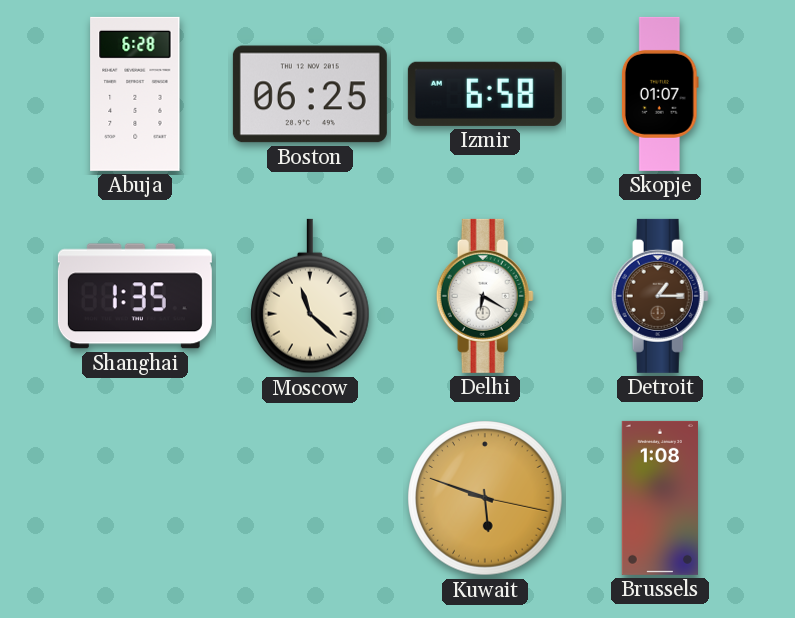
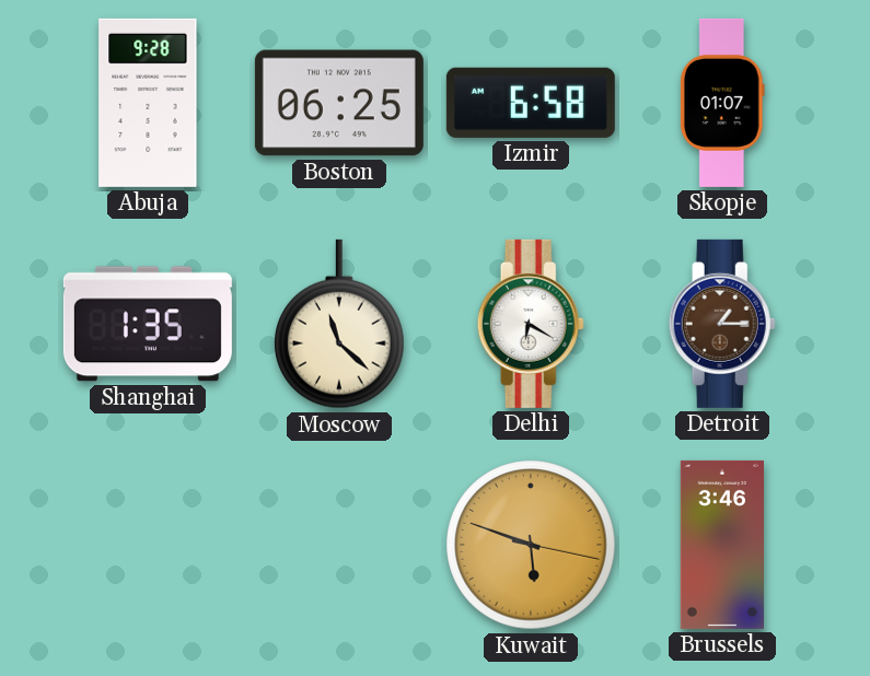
Abuja: 6:28 -> 9:28
Brussels: 1:08 -> 3:46
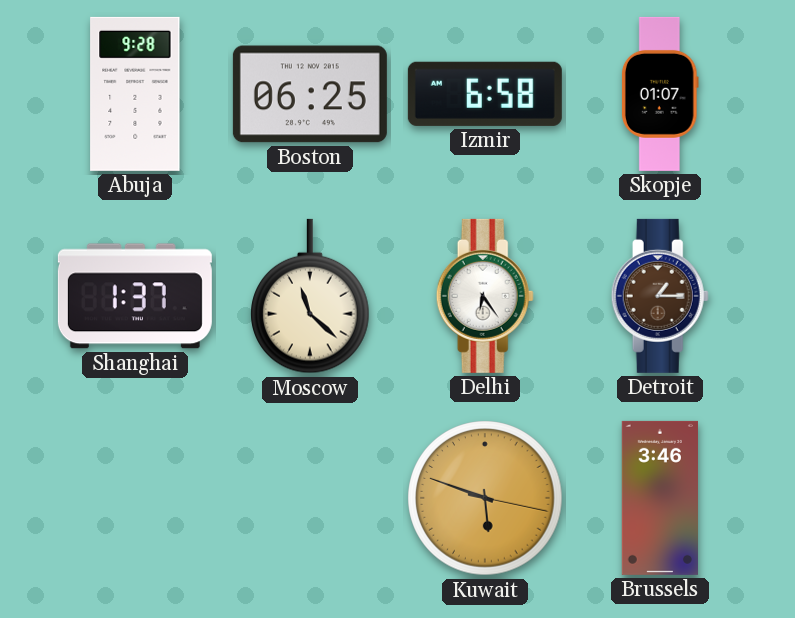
Shanghai: 1:35 -> 1:37
Delhi: 6:20 -> 6:24
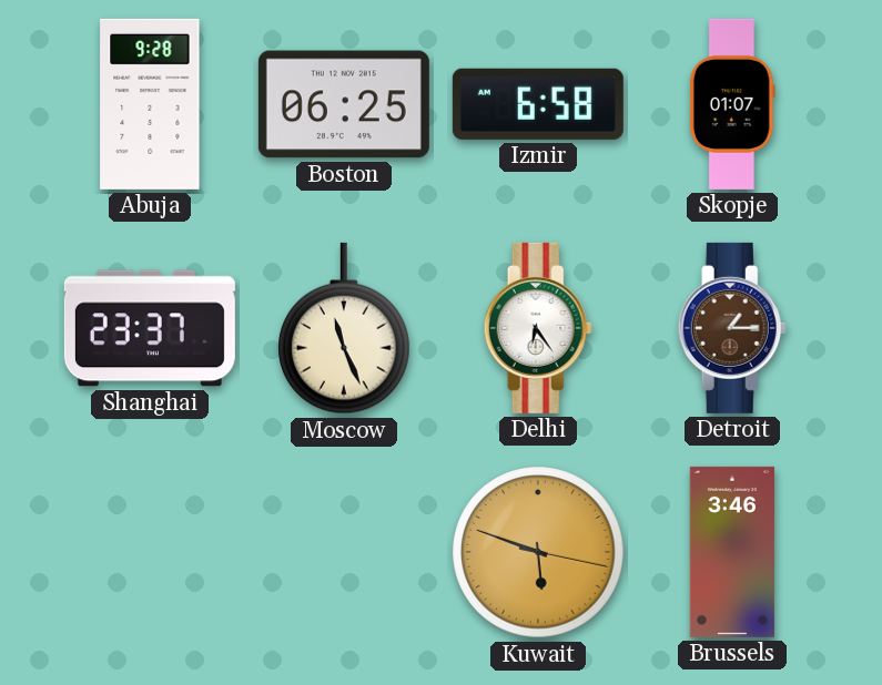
Shanghai: 1:37 -> 23:37
Moscow: 11:22 -> 11:26
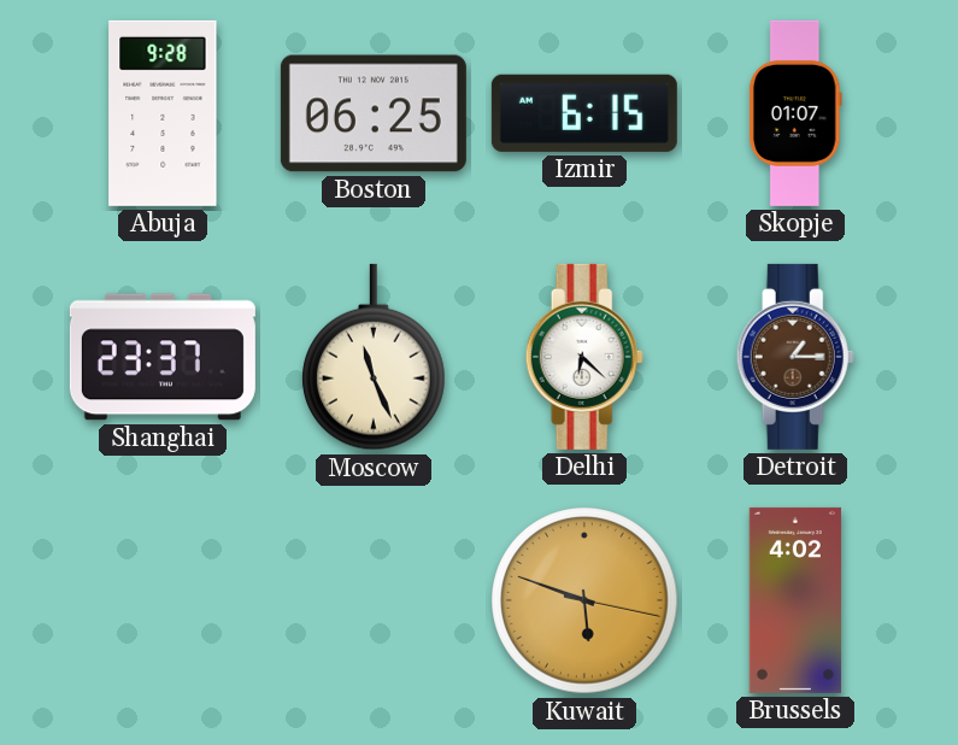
Izmir: 6:58 -> 6:15
Delhi: 6:24 -> 6:22
Brussels: 3:46 -> 4:02
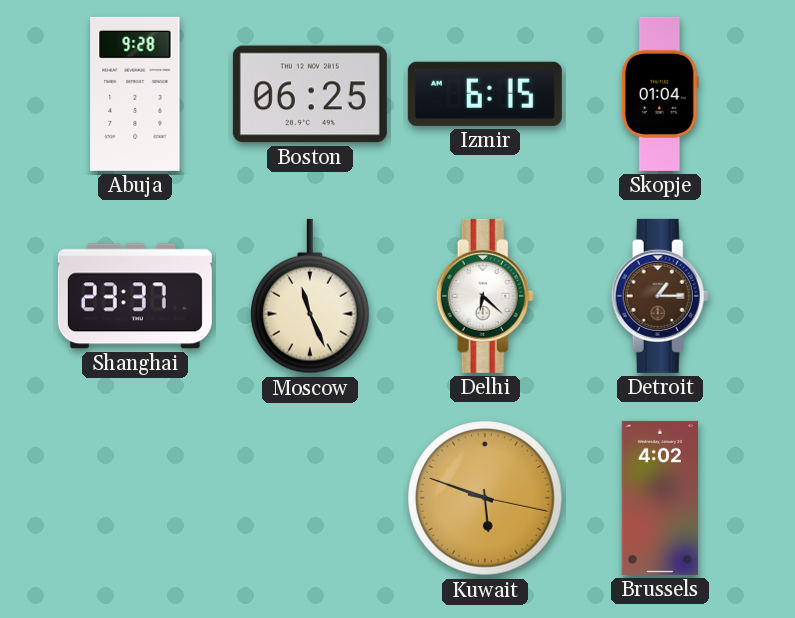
Skopje: 01:07 -> 01:04
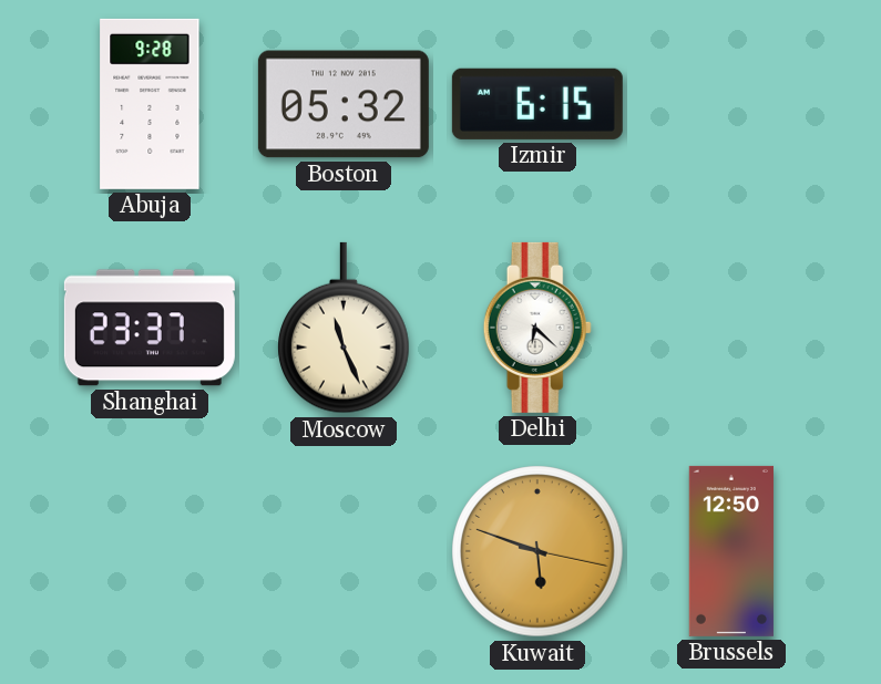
Boston: 06:25 -> 05:32
Skopje: 01:04 -> none
Detroit: 1:15 -> none
Brussels: 4:02 -> 12:50
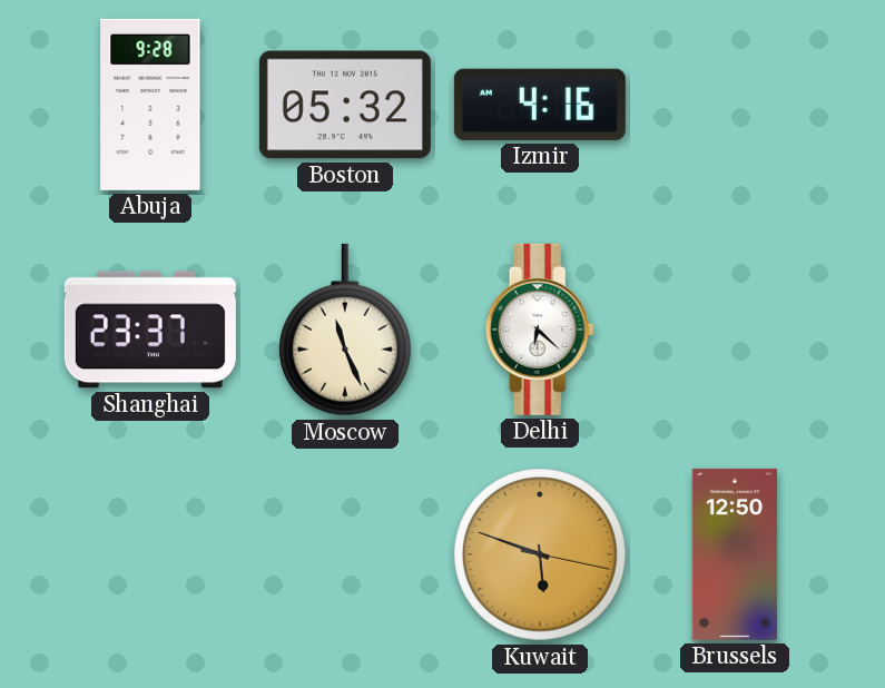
Izmir: 6:15 -> 4:16
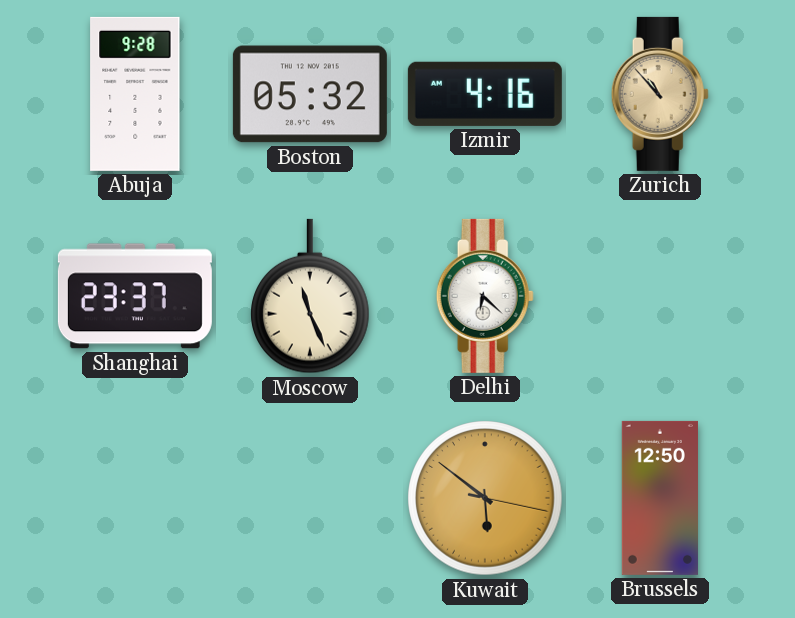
Zurich: none -> 10:53
Kuwait: 5:48 -> 5:51
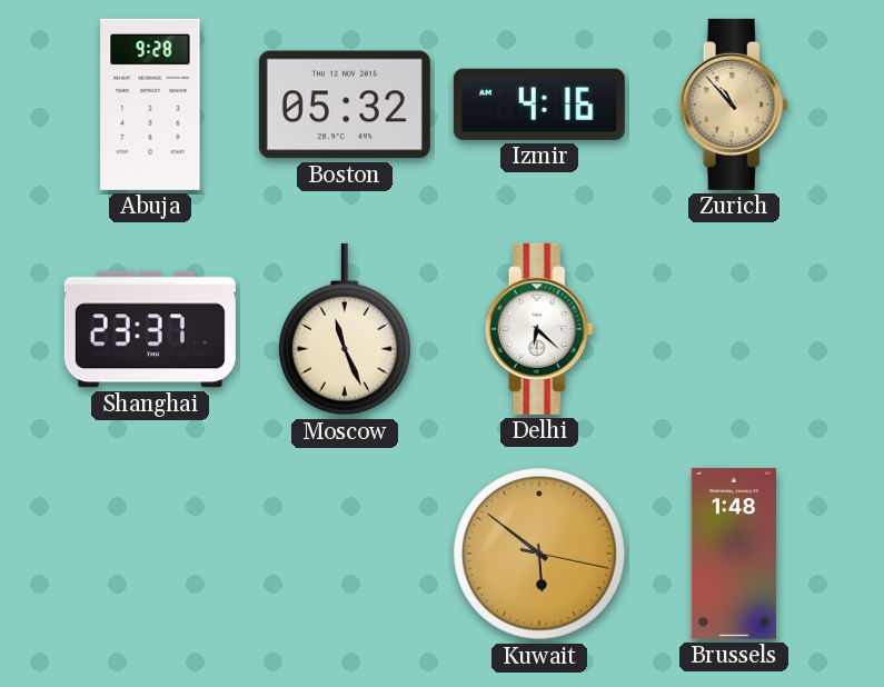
Brussels: 12:50 -> 1:48
